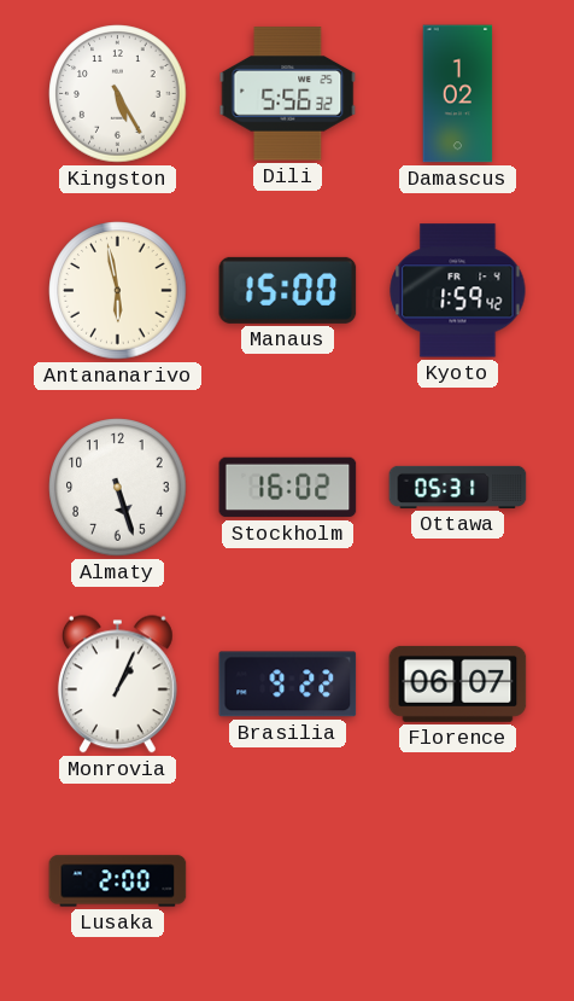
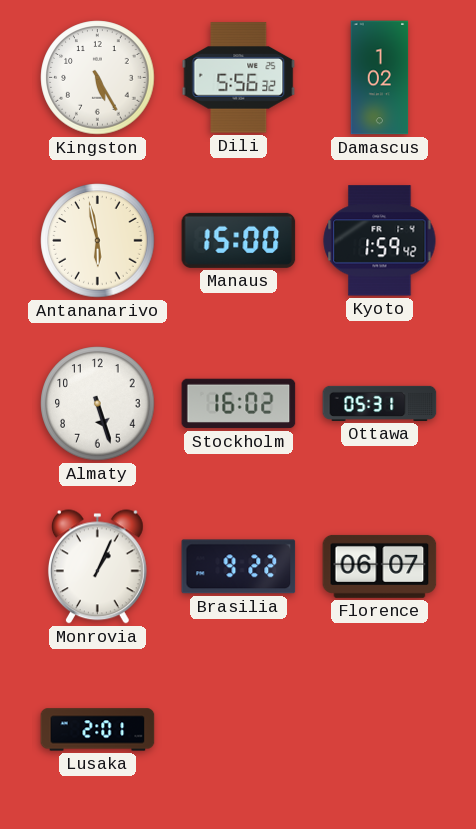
Lusaka: 2:00 -> 2:01
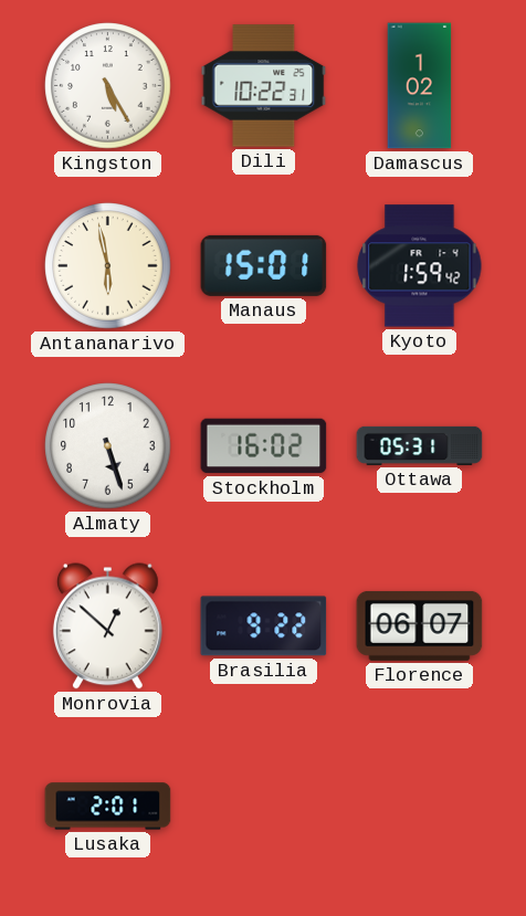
Dili: 5:56 -> 10:22
Manaus: 15:00 -> 15:01
Monrovia: 1:04 -> 12:52
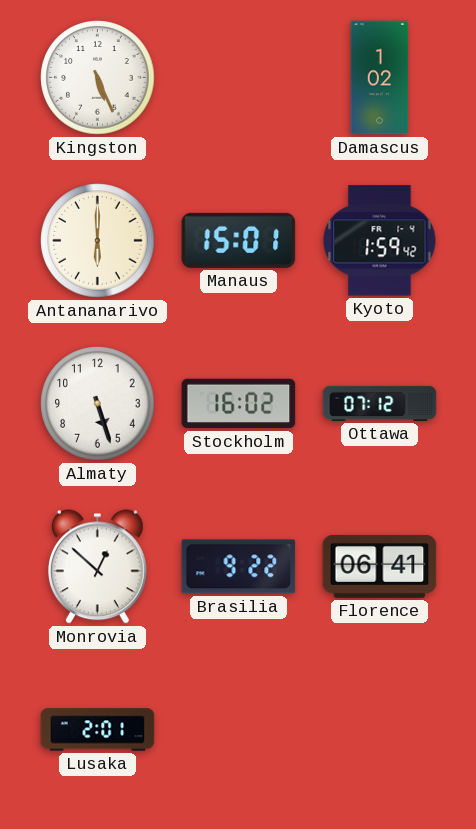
Kingston: 5:25 -> 5:26
Dili: 10:22 -> none
Antananarivo: 5:58 -> 6:00
Ottawa: 05:31 -> 07:12
Florence: 06:07 -> 06:41
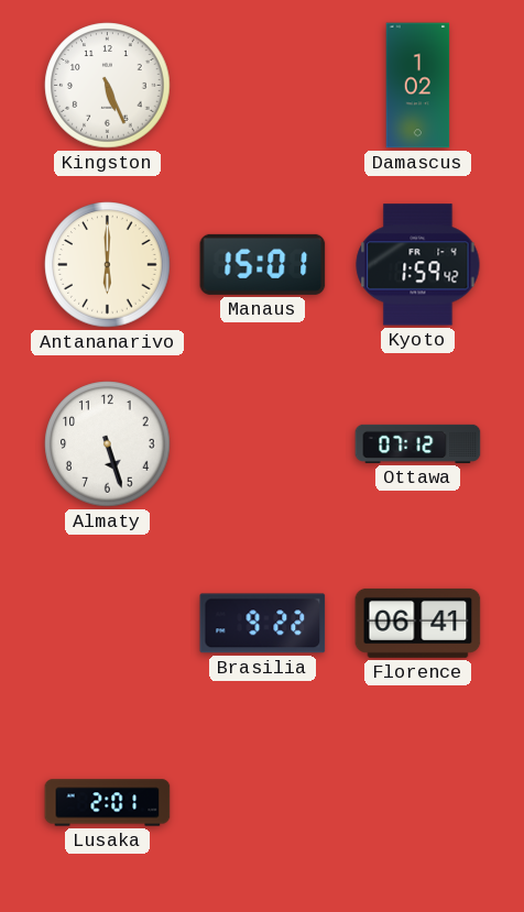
Stockholm: 16:02 -> none
Monrovia: 12:52 -> none
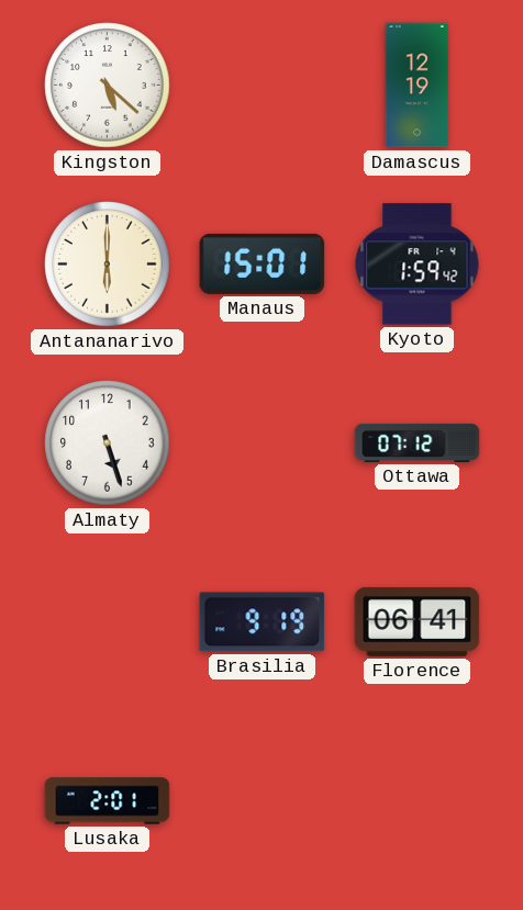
Kingston: 5:26 -> 5:22
Damascus: 1:02 -> 12:19
Brasilia: 9:22 -> 9:19
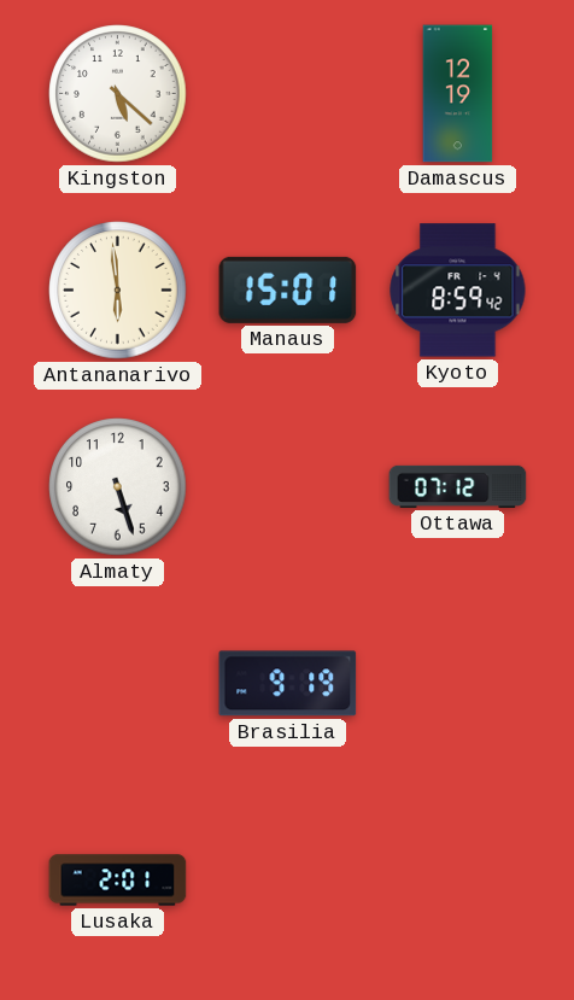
Antananarivo: 6:00 -> 5:59
Kyoto: 1:59 -> 8:59
Florence: 06:41 -> none
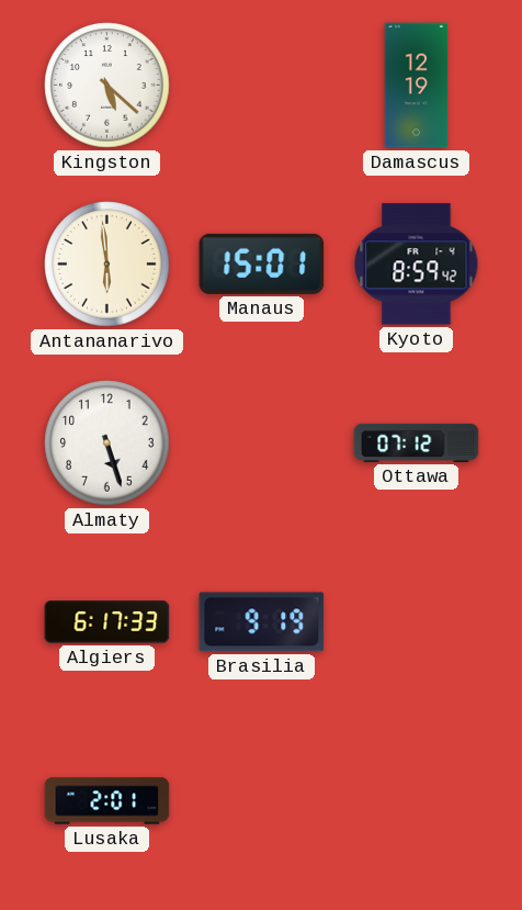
Algiers: none -> 6:17
